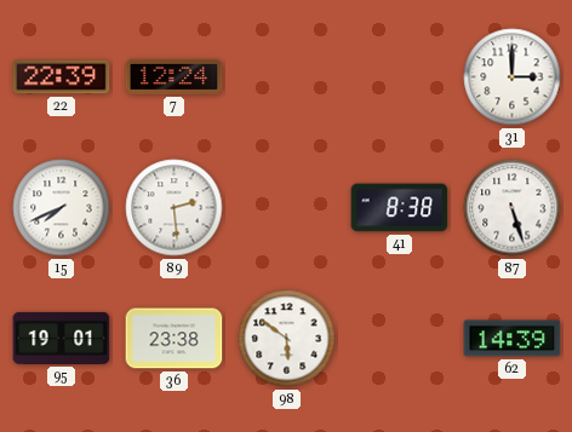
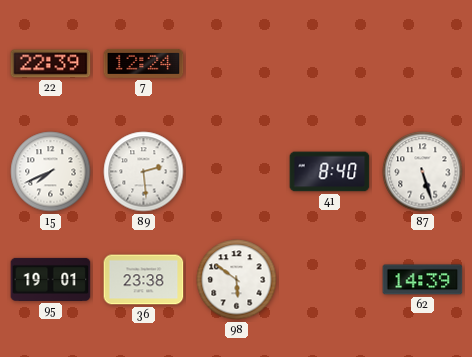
31: 3:00 -> none
41: 8:38 -> 8:40
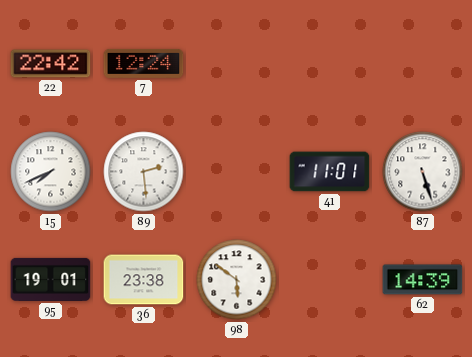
22: 22:39 -> 22:42
41: 8:40 -> 11:01
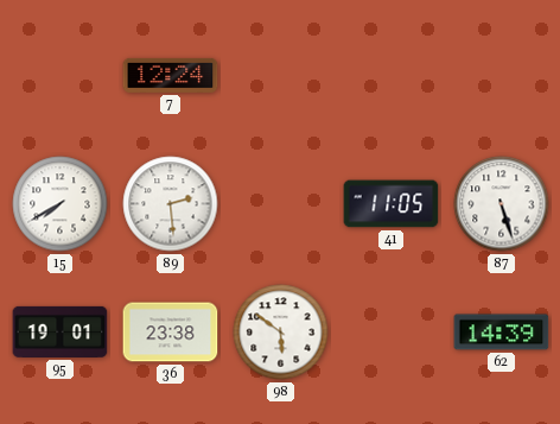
22: 22:42 -> none
15: 7:41 -> 7:40
41: 11:01 -> 11:05
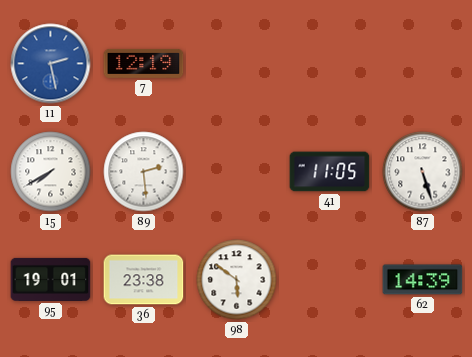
11: none -> 2:28
7: 12:24 -> 12:19
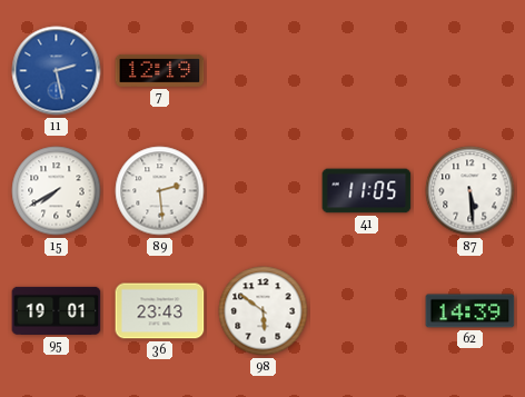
87: 5:27 -> 5:29
36: 23:38 -> 23:43
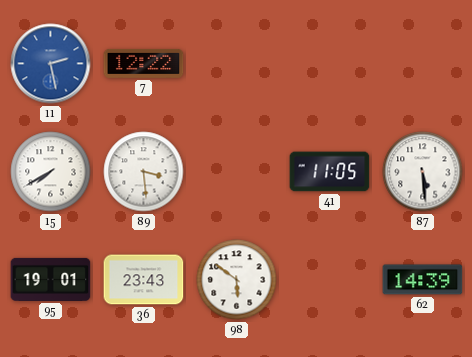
7: 12:19 -> 12:22
89: 2:29 -> 3:29
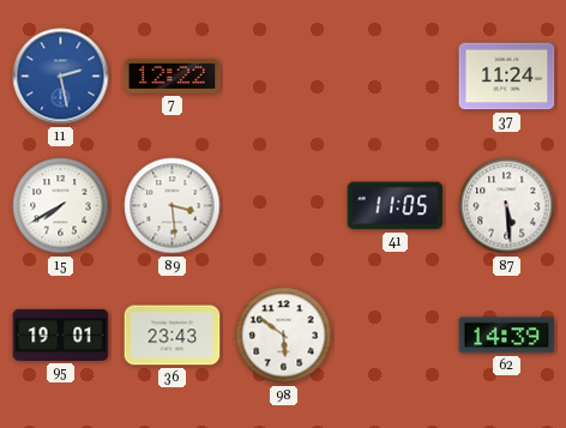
37: none -> 11:24
